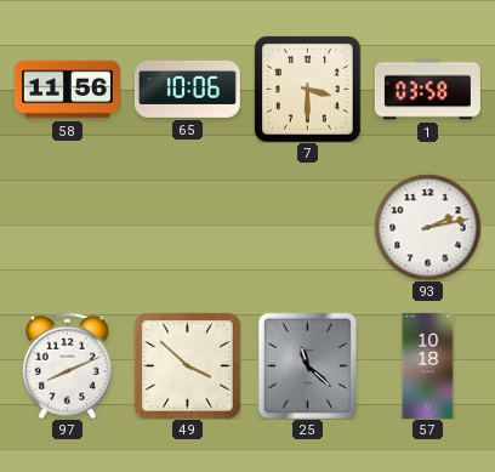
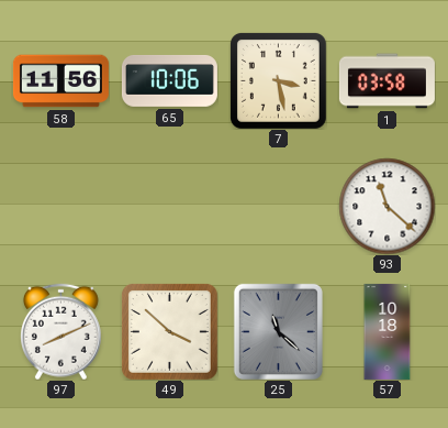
7: 3:30 -> 3:28
93: 2:13 -> 11:22
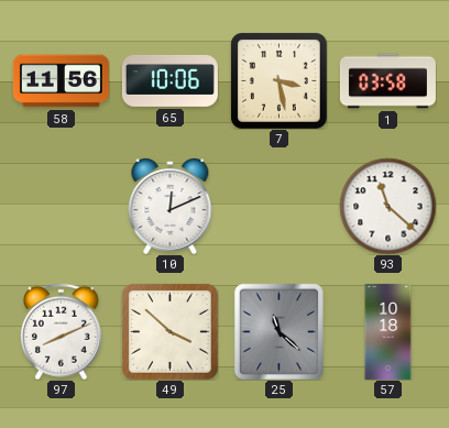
10: none -> 12:11
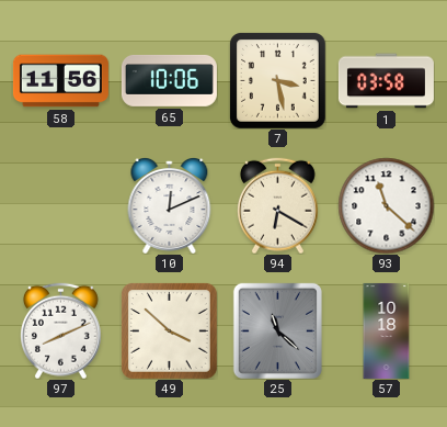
94: none -> 6:20
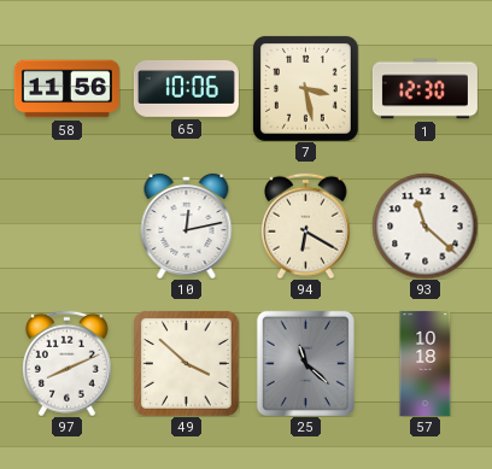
1: 03:58 -> 12:30
10: 12:11 -> 12:13
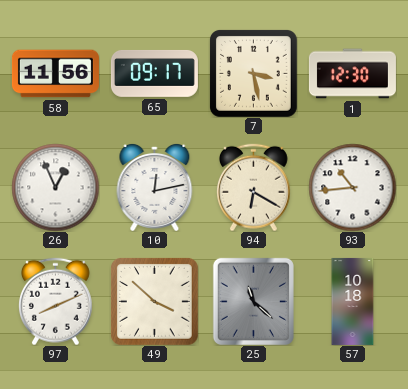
65: 10:06 -> 09:17
26: none -> 12:56
93: 11:22 -> 10:44
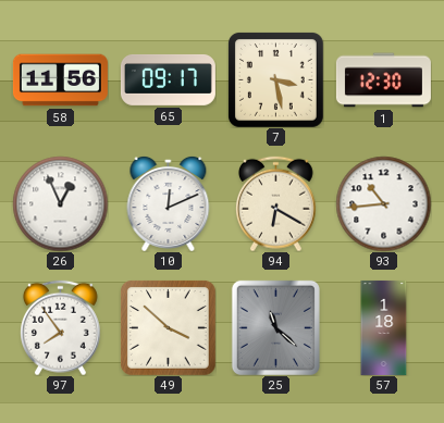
10: 12:13 -> 12:11
97: 8:11 -> 7:54
57: 10:18 -> 1:18
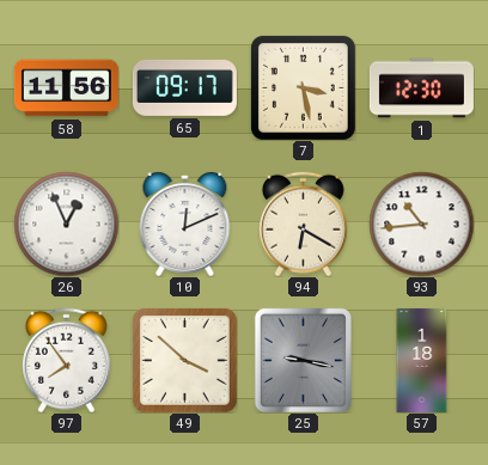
25: 11:22 -> 9:17
